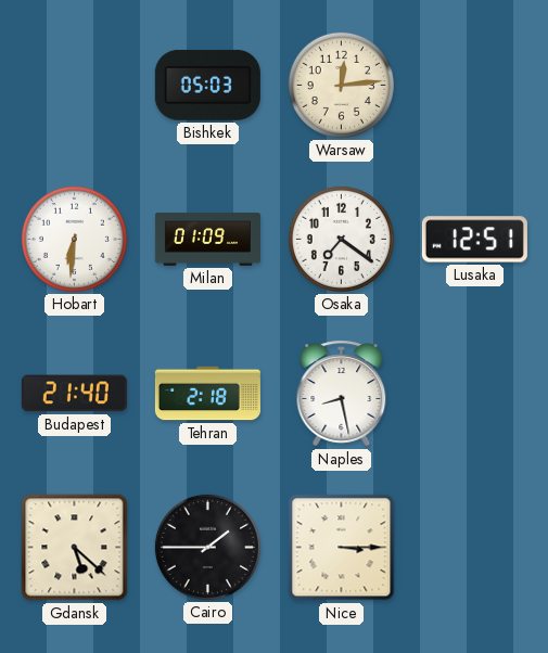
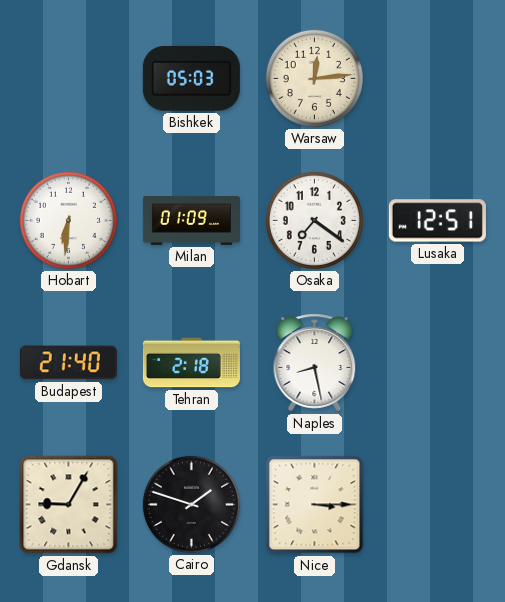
Gdansk: 5:22 -> 9:05
Cairo: 1:45 -> 1:48
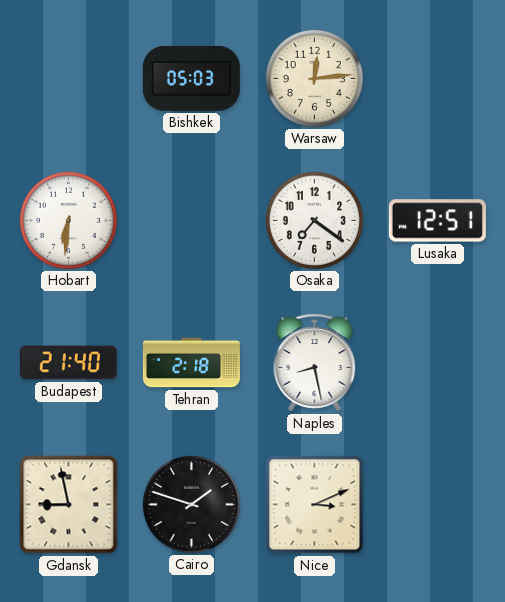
Milan: 01:09 -> none
Gdansk: 9:05 -> 8:58
Nice: 3:15 -> 3:11
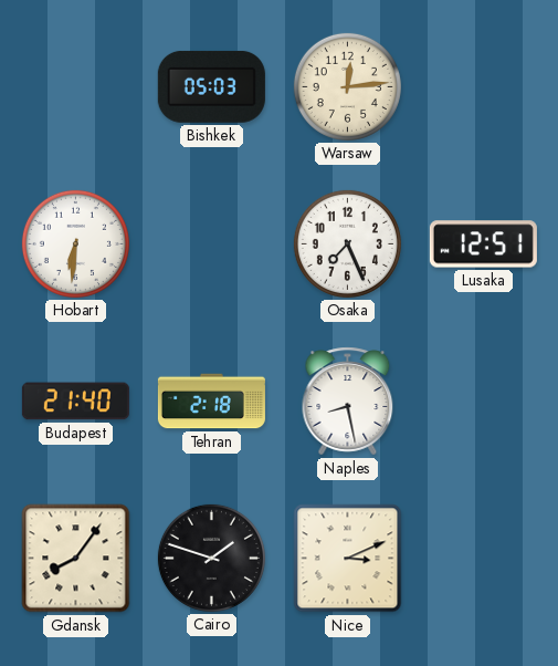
Osaka: 7:21 -> 7:26
Gdansk: 8:58 -> 8:06
